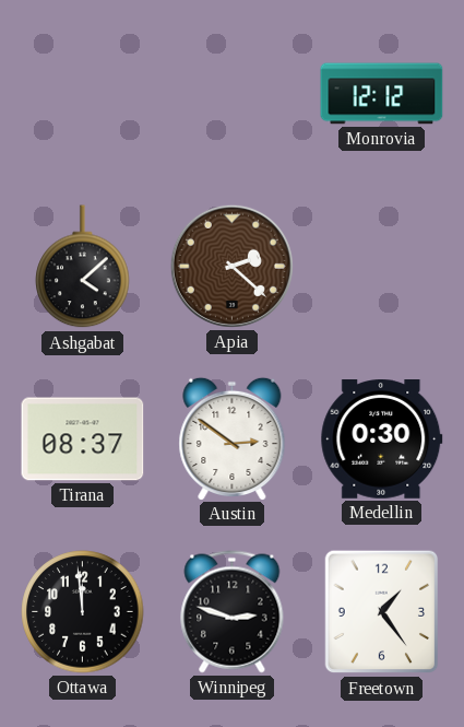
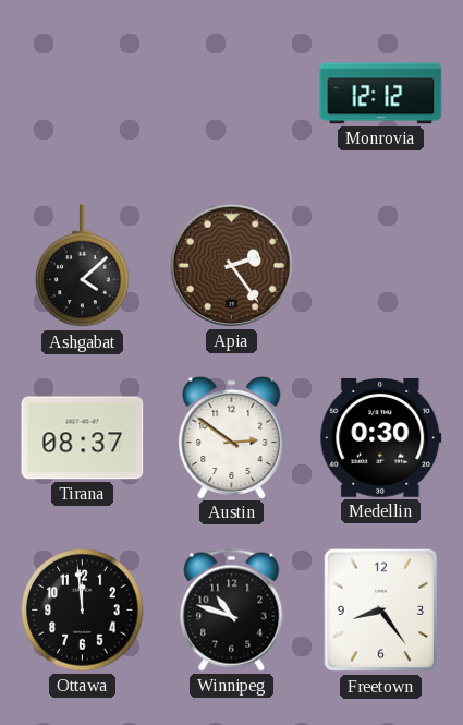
Apia: 2:22 -> 2:24
Winnipeg: 2:48 -> 10:48
Freetown: 1:24 -> 8:24
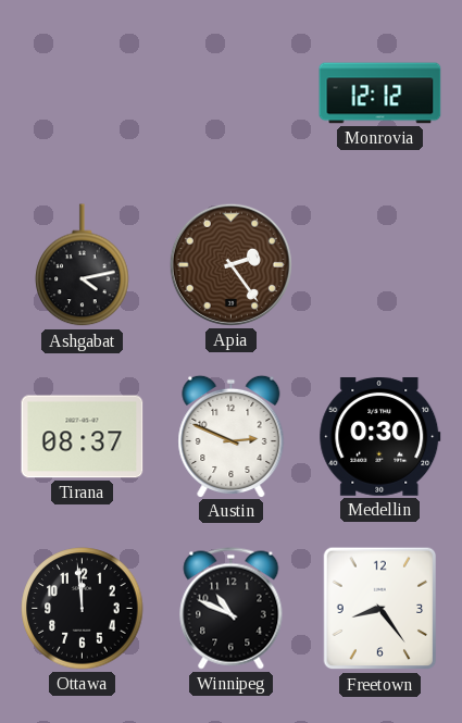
Ashgabat: 4:08 -> 4:13
Austin: 2:51 -> 2:49
Winnipeg: 10:48 -> 10:49
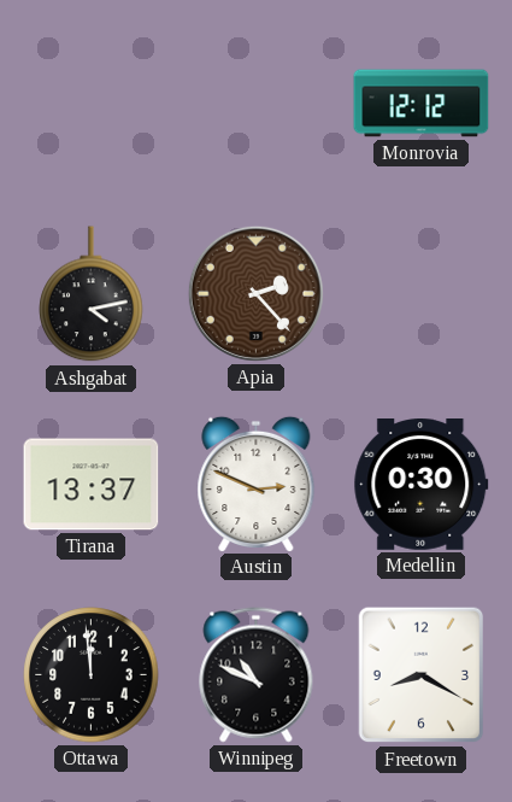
Apia: 2:24 -> 2:23
Tirana: 08:37 -> 13:37
Freetown: 8:24 -> 8:20
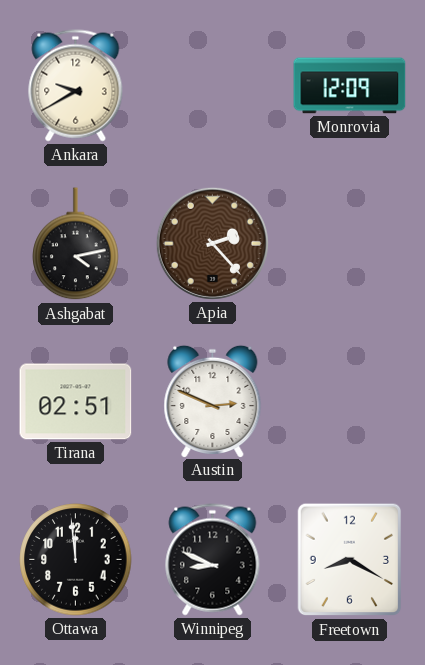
Ankara: none -> 9:40
Monrovia: 12:12 -> 12:09
Tirana: 13:37 -> 02:51
Medellin: 0:30 -> none
Winnipeg: 10:49 -> 8:49
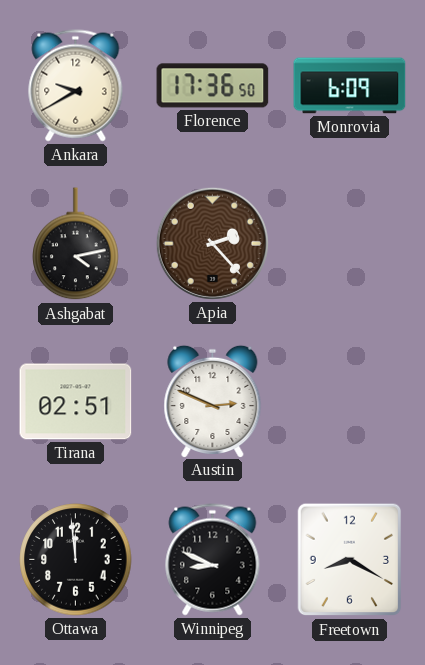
Florence: none -> 17:36
Monrovia: 12:09 -> 6:09
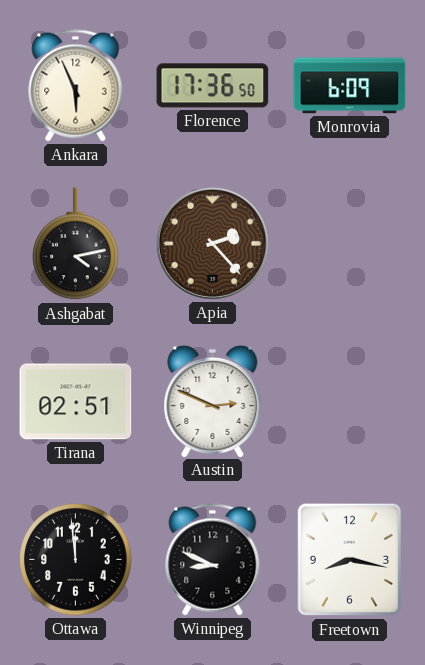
Ankara: 9:40 -> 5:56
Freetown: 8:20 -> 8:17
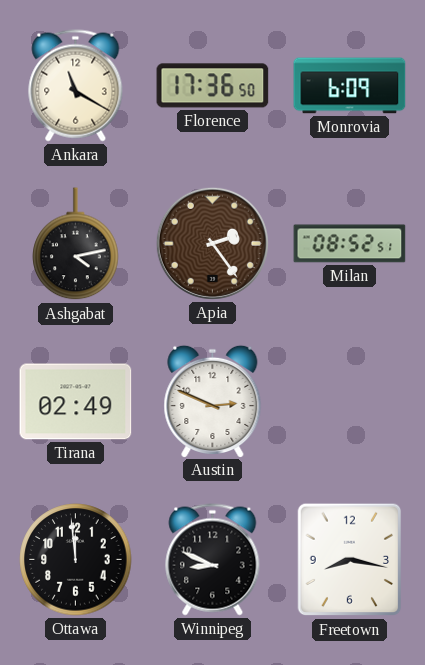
Ankara: 5:56 -> 11:20
Apia: 2:23 -> 2:24
Milan: none -> 08:52
Tirana: 02:51 -> 02:49
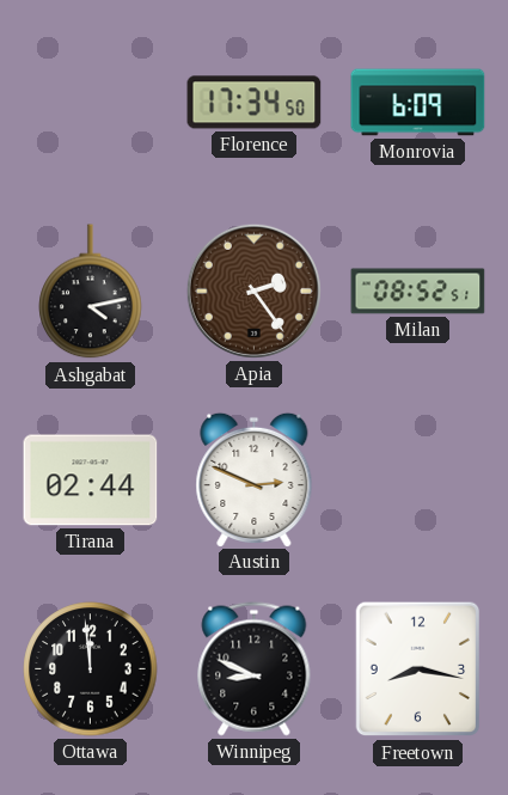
Ankara: 11:20 -> none
Florence: 17:36 -> 17:34
Tirana: 02:49 -> 02:44
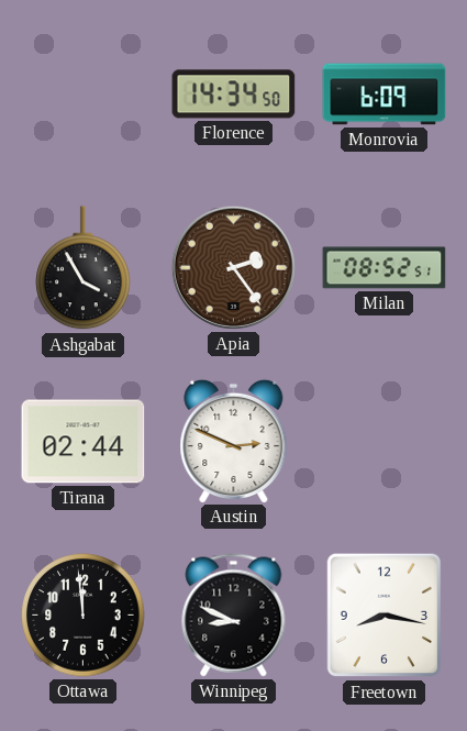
Florence: 17:34 -> 14:34
Ashgabat: 4:13 -> 3:55
